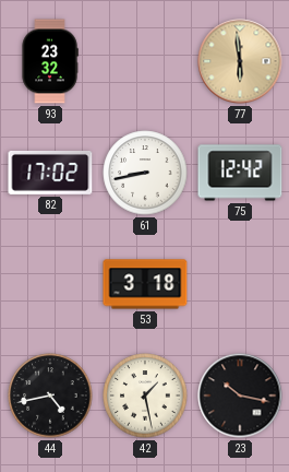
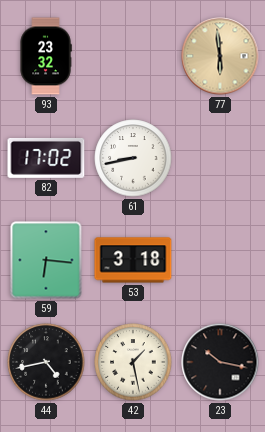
75: 12:42 -> none
59: none -> 6:16
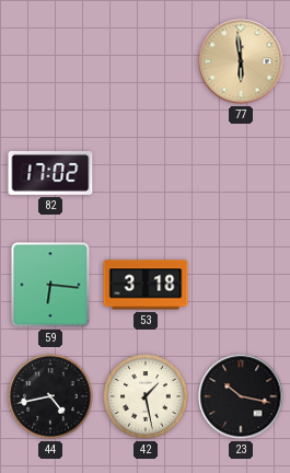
93: 23:32 -> none
61: 8:43 -> none
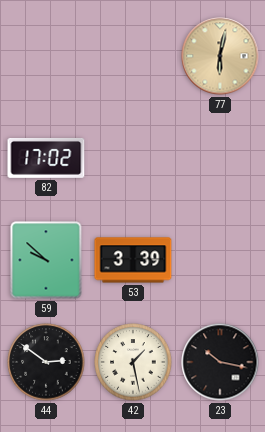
77: 5:59 -> 6:02
59: 6:16 -> 9:52
53: 3:18 -> 3:39
44: 4:43 -> 2:51
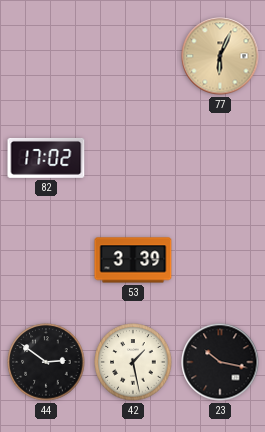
77: 6:02 -> 6:04
59: 9:52 -> none
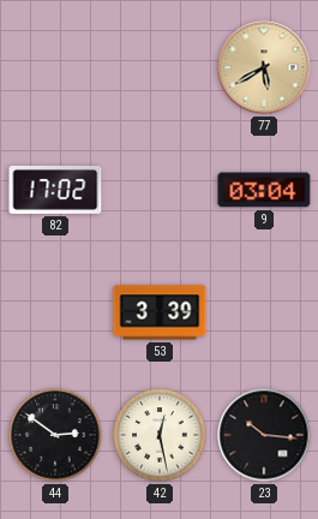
77: 6:04 -> 5:40
9: none -> 03:04
42: 1:28 -> 12:28
23: 10:17 -> 10:16
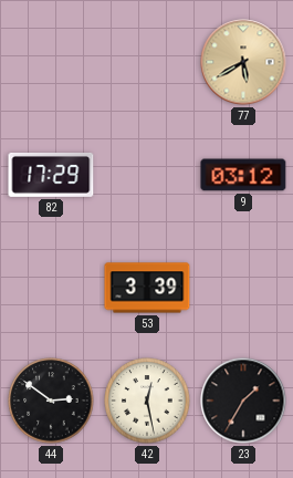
82: 17:02 -> 17:29
9: 03:04 -> 03:12
23: 10:16 -> 1:35
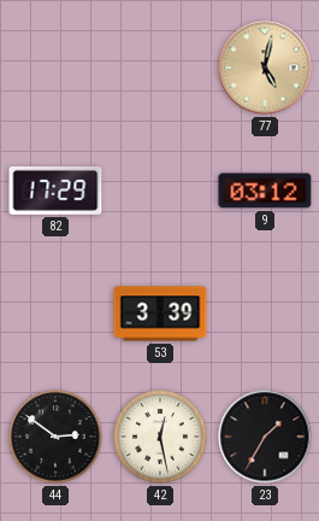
77: 5:40 -> 5:02
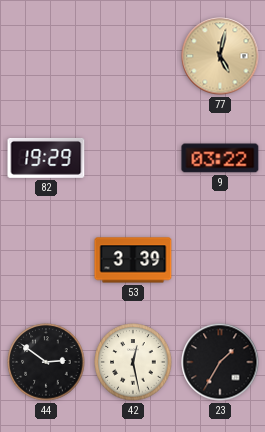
82: 17:29 -> 19:29
9: 03:12 -> 03:22
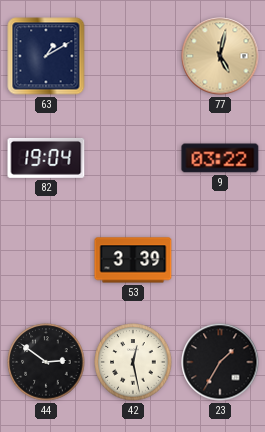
63: none -> 1:10
82: 19:29 -> 19:04
